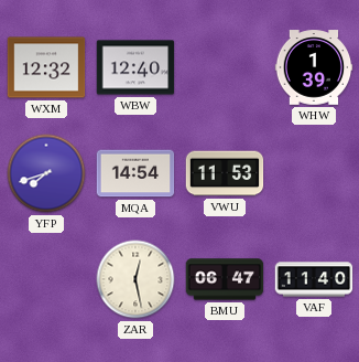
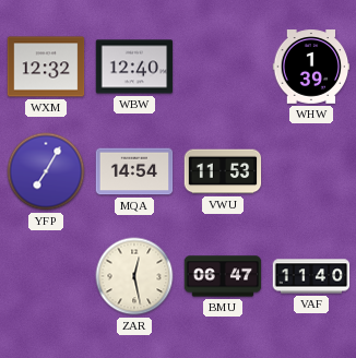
YFP: 7:42 -> 7:05
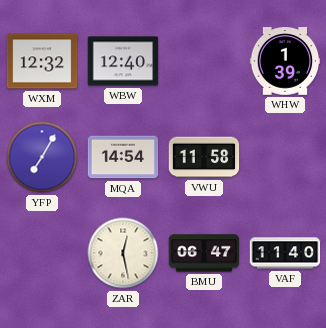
VWU: 11:53 -> 11:58
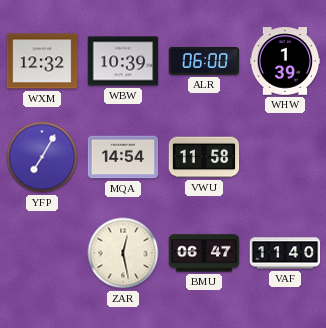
WBW: 12:40 -> 10:39
ALR: none -> 06:00
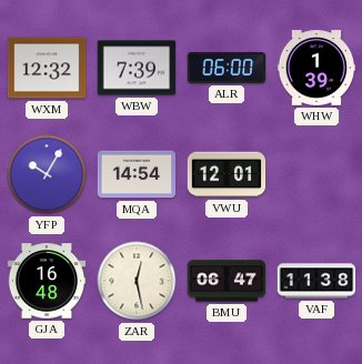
WBW: 10:39 -> 7:39
YFP: 7:05 -> 10:05
VWU: 11:58 -> 12:01
GJA: none -> 16:48
VAF: 11:40 -> 11:38
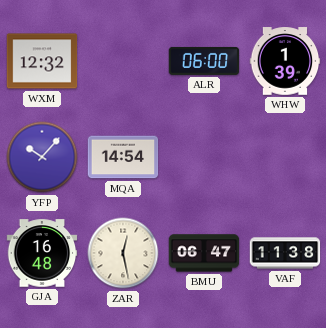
WBW: 7:39 -> none
YFP: 10:05 -> 10:07
VWU: 12:01 -> none
